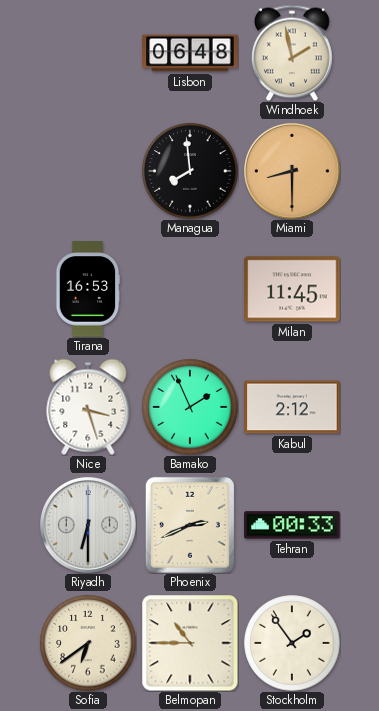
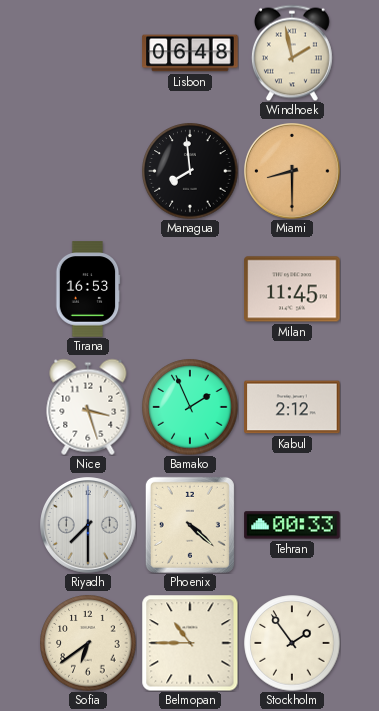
Riyadh: 6:30 -> 7:30
Phoenix: 2:41 -> 4:22
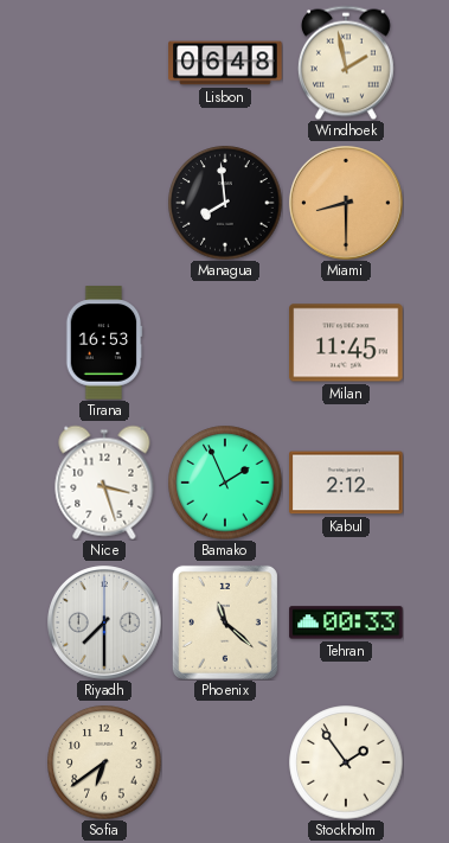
Phoenix: 4:22 -> 11:22
Belmopan: 10:45 -> none
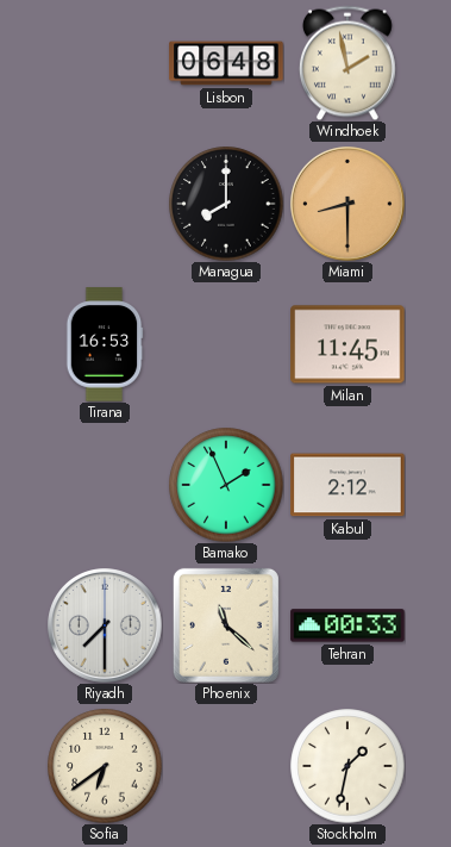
Managua: 7:59 -> 8:00
Nice: 3:27 -> none
Stockholm: 1:54 -> 1:32
